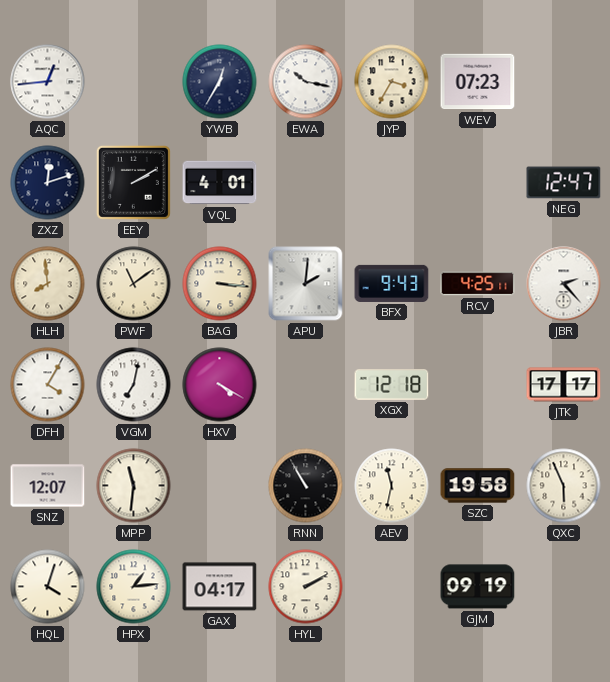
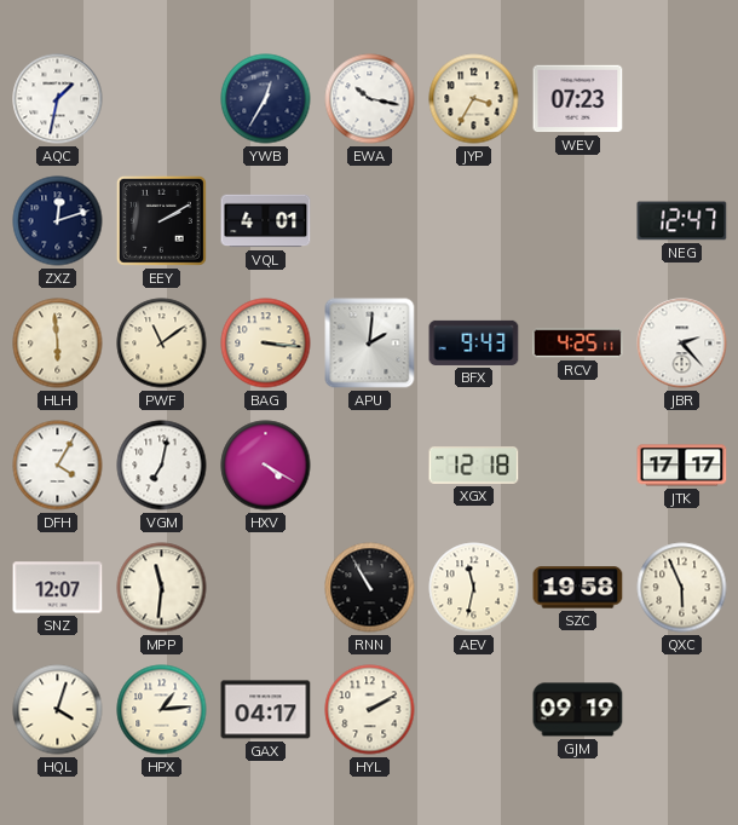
AQC: 12:44 -> 1:32
HLH: 7:59 -> 5:59
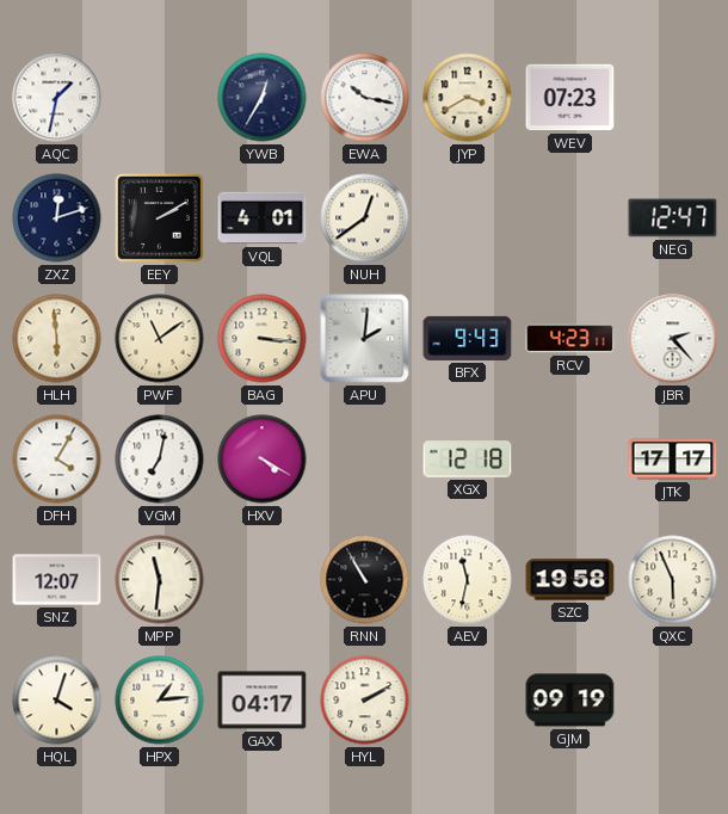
JYP: 3:35 -> 3:40
NUH: none -> 12:39
RCV: 4:25 -> 4:23
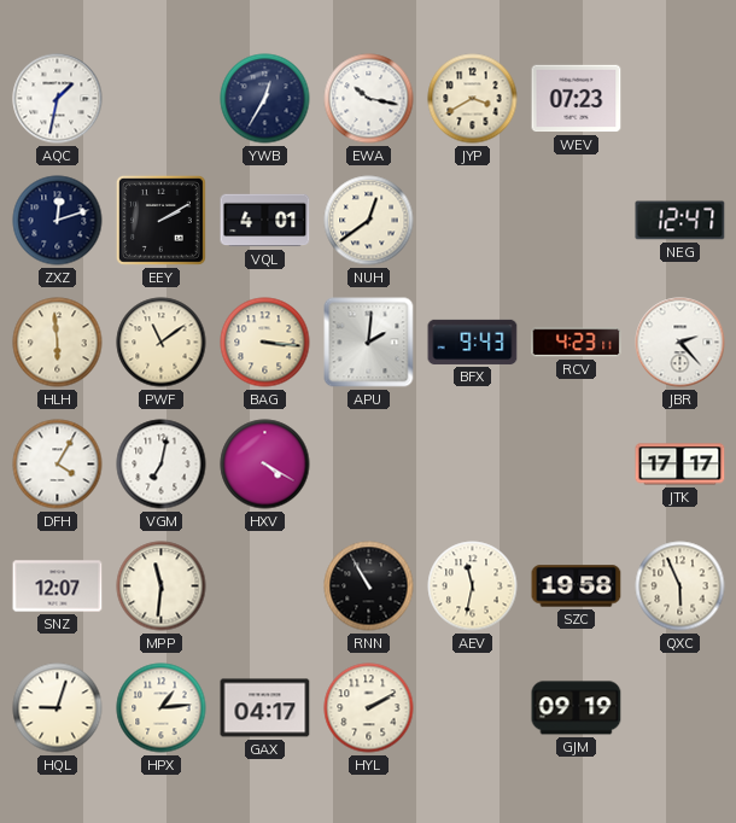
XGX: 12:18 -> none
HQL: 4:03 -> 9:03
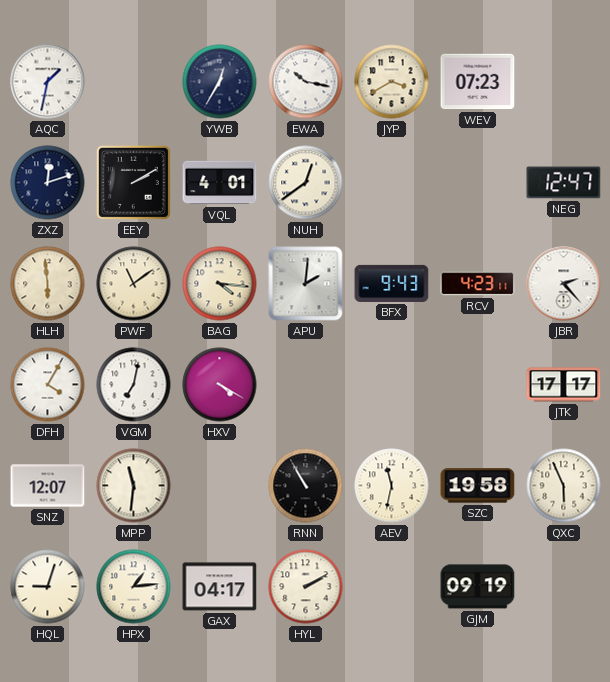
BAG: 3:16 -> 4:16
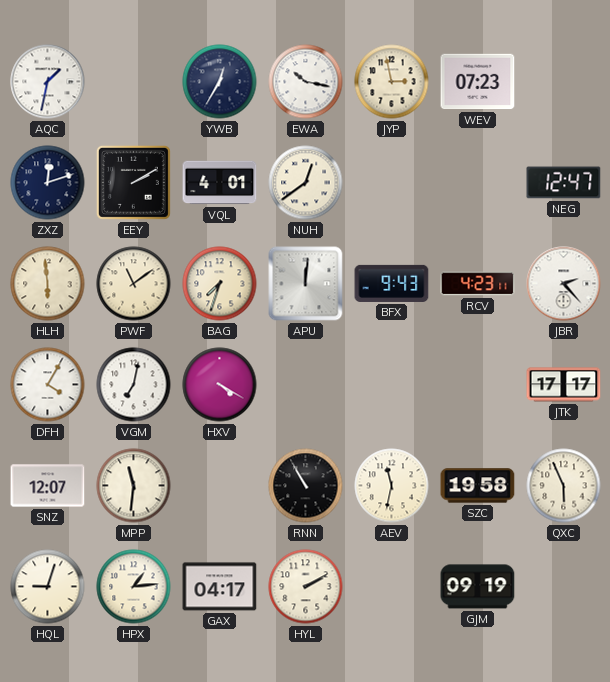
JYP: 3:40 -> 2:58
BAG: 4:16 -> 7:33
APU: 2:01 -> 12:01
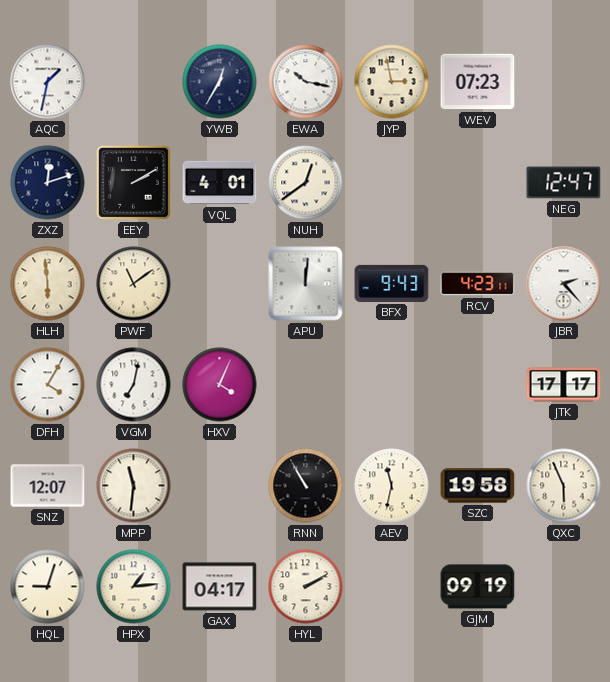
BAG: 7:33 -> none
HXV: 4:20 -> 4:04
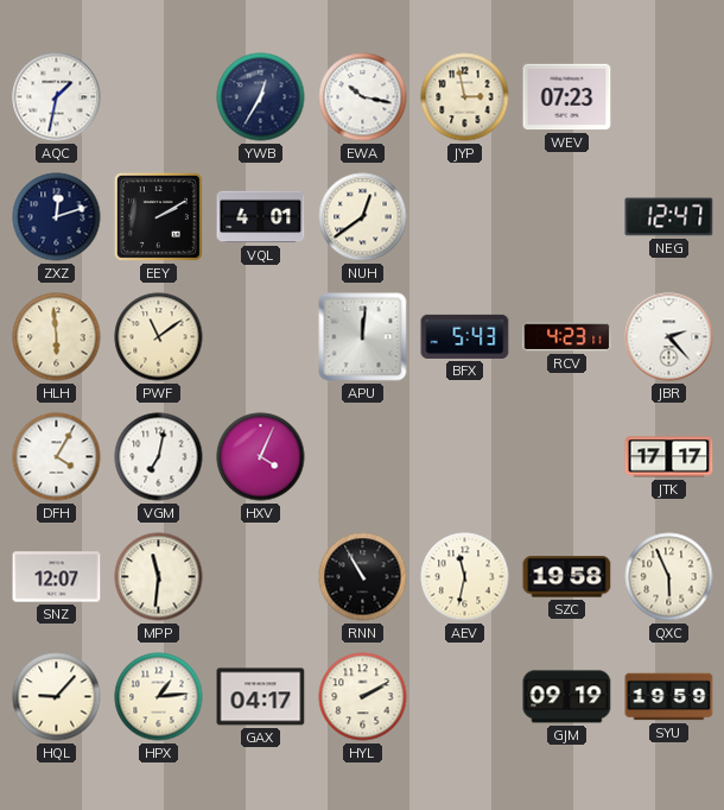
BFX: 9:43 -> 5:43
HQL: 9:03 -> 9:07
SYU: none -> 19:59
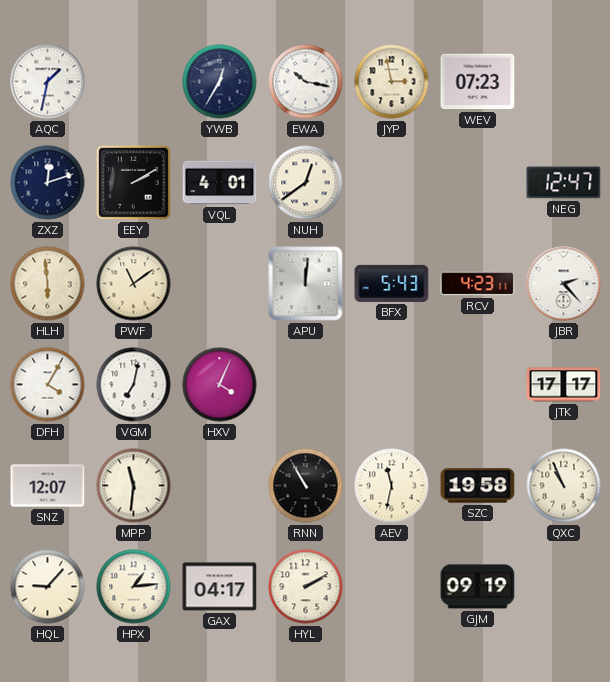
QXC: 5:56 -> 10:56
SYU: 19:59 -> none
